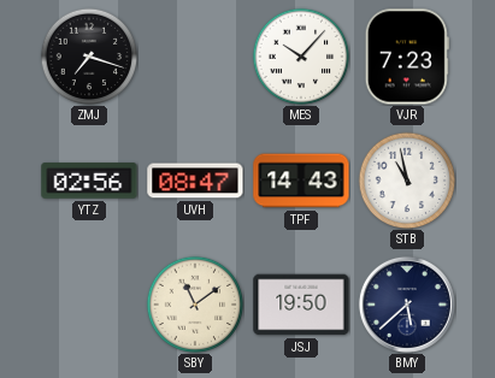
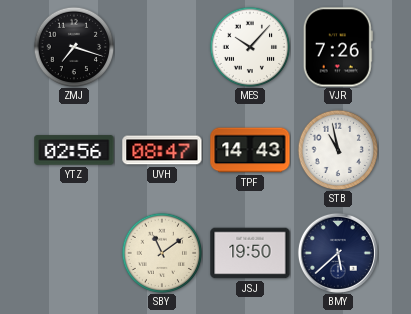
VJR: 7:23 -> 7:26
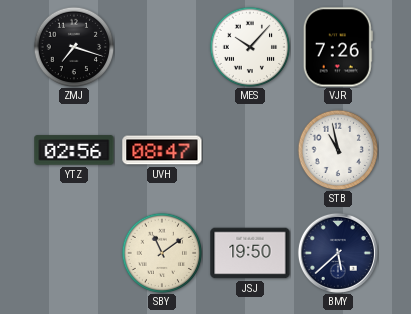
TPF: 14:43 -> none
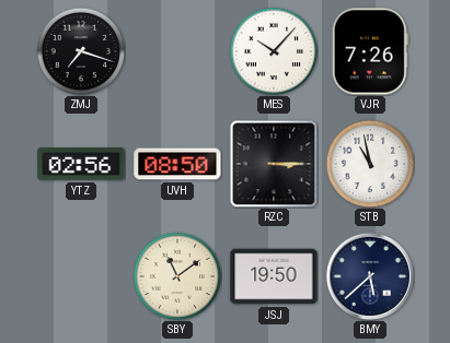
UVH: 08:47 -> 08:50
RZC: none -> 3:15
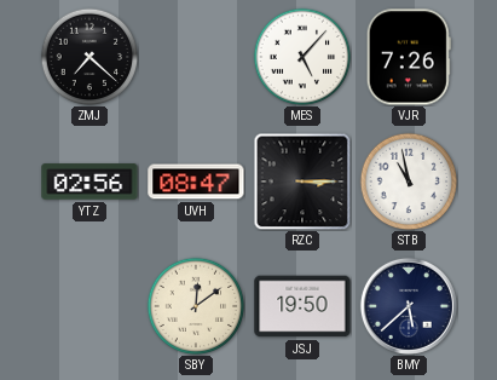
ZMJ: 7:18 -> 7:22
MES: 10:07 -> 5:07
UVH: 08:50 -> 08:47
SBY: 11:09 -> 12:09
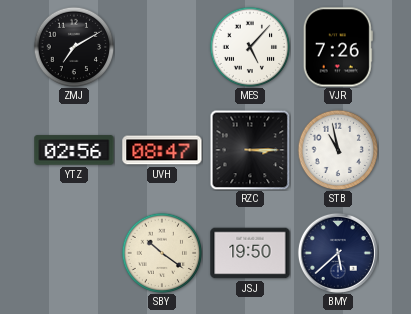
ZMJ: 7:22 -> 7:10
SBY: 12:09 -> 10:21
